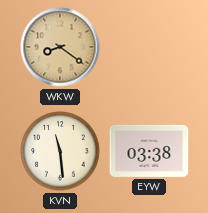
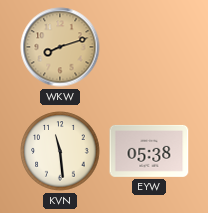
WKW: 8:21 -> 8:12
EYW: 03:38 -> 05:38
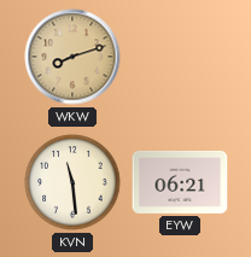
EYW: 05:38 -> 06:21
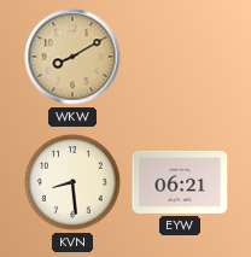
WKW: 8:12 -> 8:10
KVN: 11:29 -> 8:29
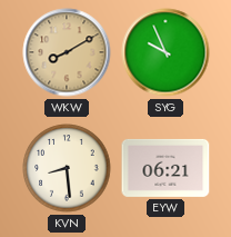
SYG: none -> 9:56
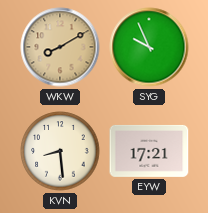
EYW: 06:21 -> 17:21
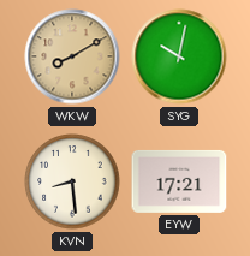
SYG: 9:56 -> 10:02
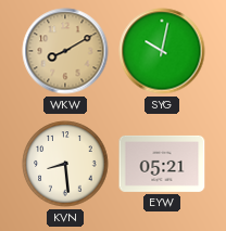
EYW: 17:21 -> 05:21
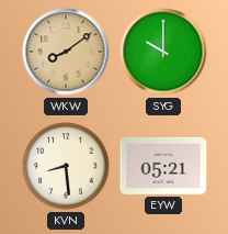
WKW: 8:10 -> 8:09
SYG: 10:02 -> 10:00
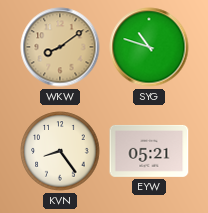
SYG: 10:00 -> 10:48
KVN: 8:29 -> 8:24
